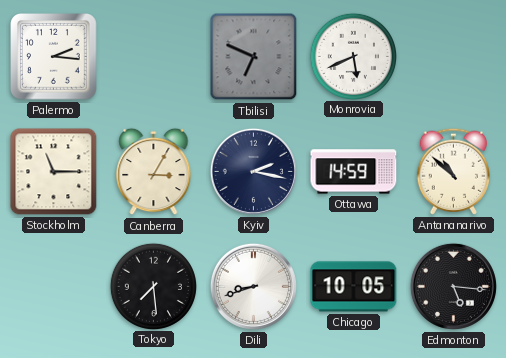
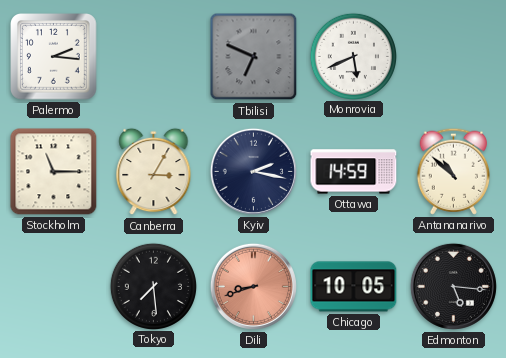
Dili dial: white -> salmon
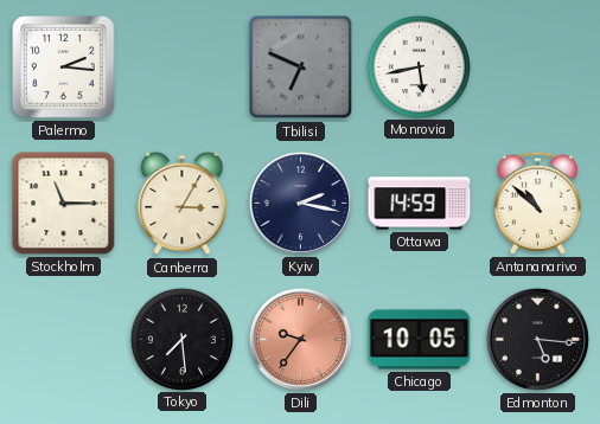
Monrovia: 5:41 -> 5:43
Dili: 8:42 -> 9:36
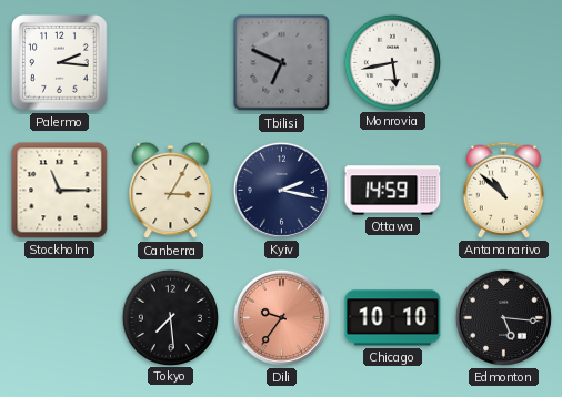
Chicago: 10:05 -> 10:10
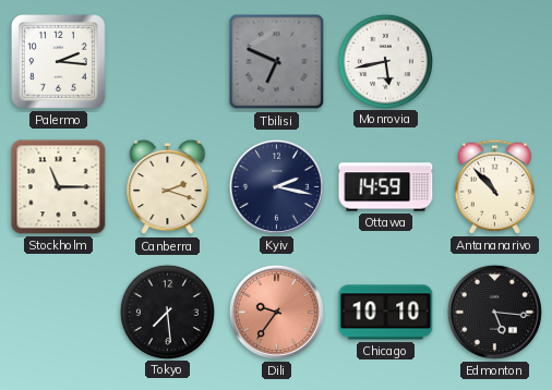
Canberra: 3:05 -> 2:18
Antananarivo: 10:52 -> 10:53
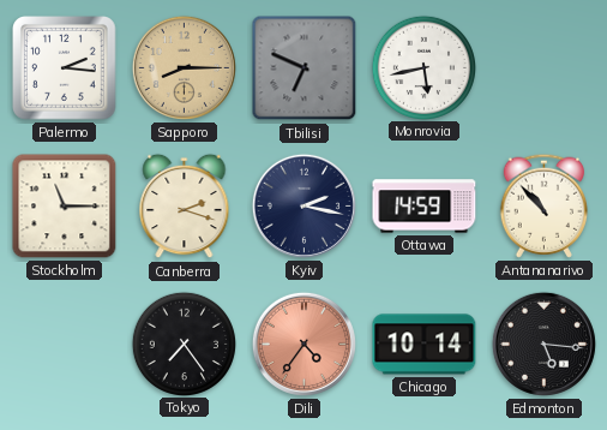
Sapporo: none -> 8:15
Tokyo: 7:29 -> 7:24
Dili: 9:36 -> 4:36
Chicago: 10:10 -> 10:14
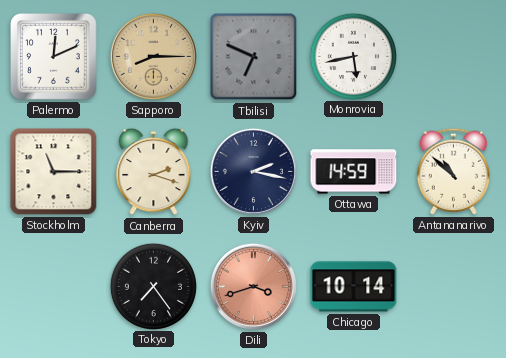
Palermo: 2:16 -> 12:11
Antananarivo: 10:53 -> 10:52
Dili: 4:36 -> 3:42
Edmonton: 5:16 -> none
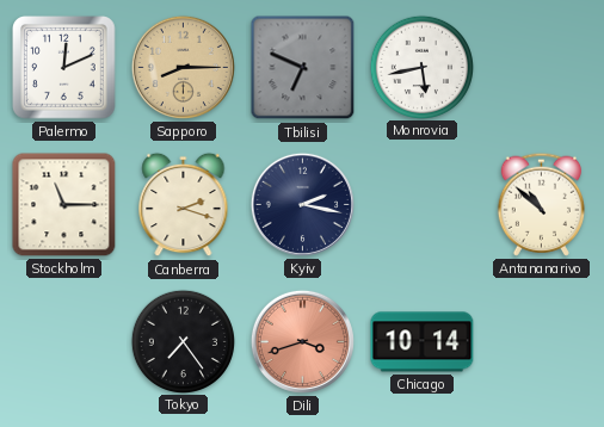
Ottawa: 14:59 -> none
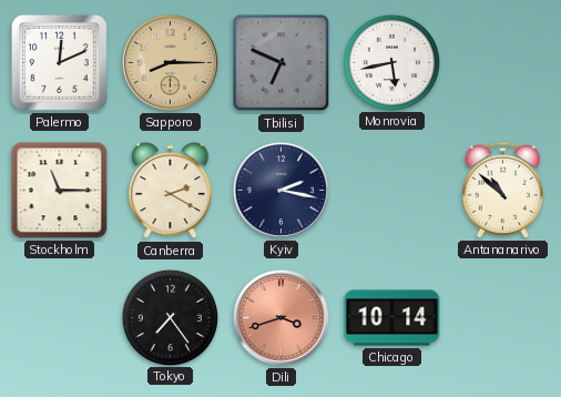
Canberra: 2:18 -> 2:20
